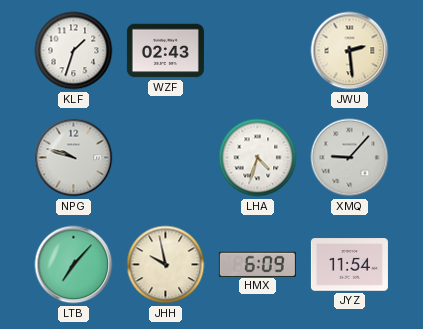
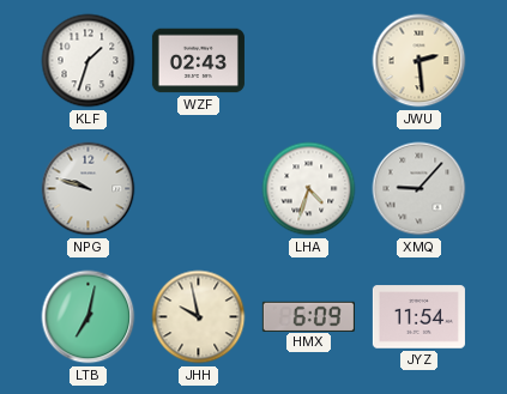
LTB: 7:07 -> 7:02
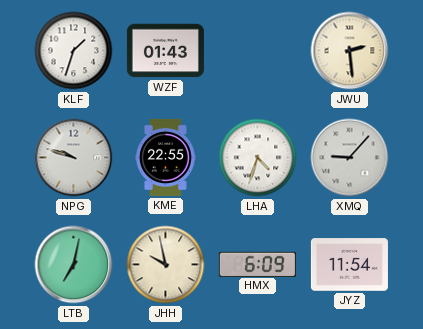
WZF: 02:43 -> 01:43
KME: none -> 22:55
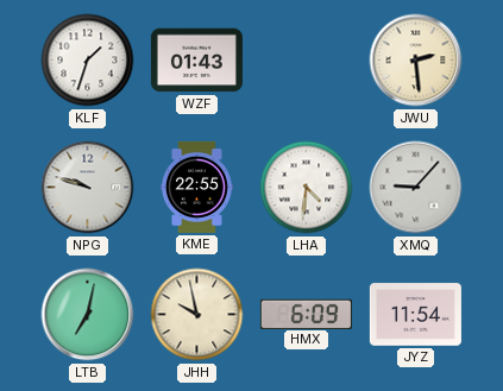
LHA: 4:33 -> 4:31
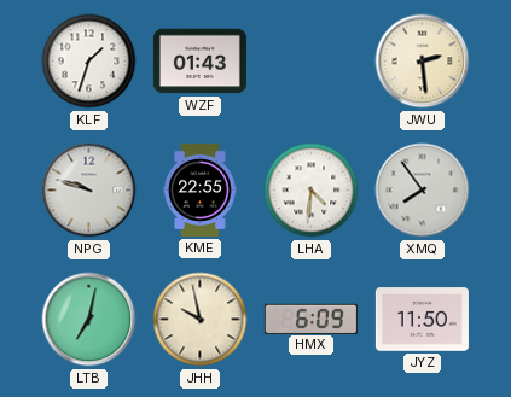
XMQ: 9:07 -> 7:54
JYZ: 11:54 -> 11:50
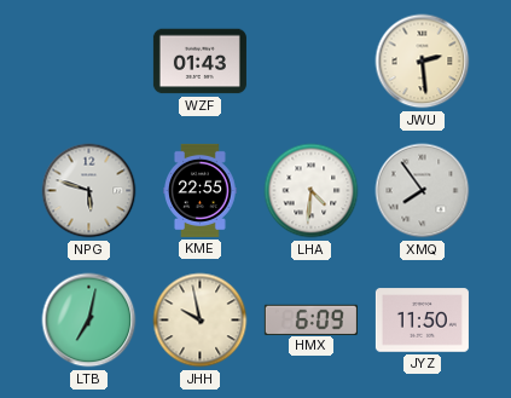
KLF: 1:33 -> none
NPG: 9:48 -> 5:48
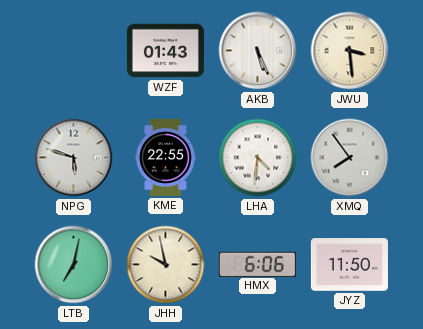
AKB: none -> 5:26
JWU: 2:29 -> 3:29
HMX: 6:09 -> 6:06
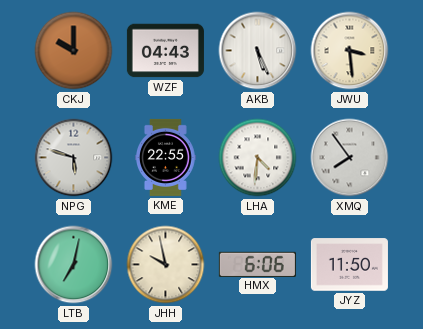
CKJ: none -> 10:00
WZF: 01:43 -> 04:43
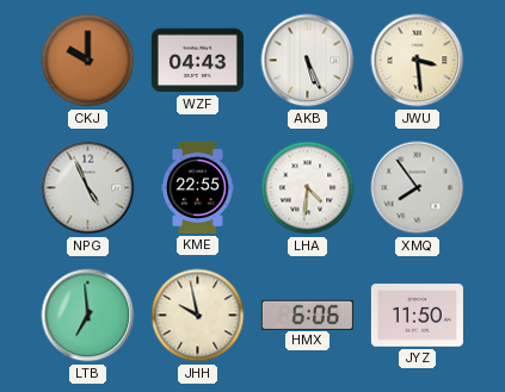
NPG: 5:48 -> 4:56
LTB: 7:02 -> 6:59
